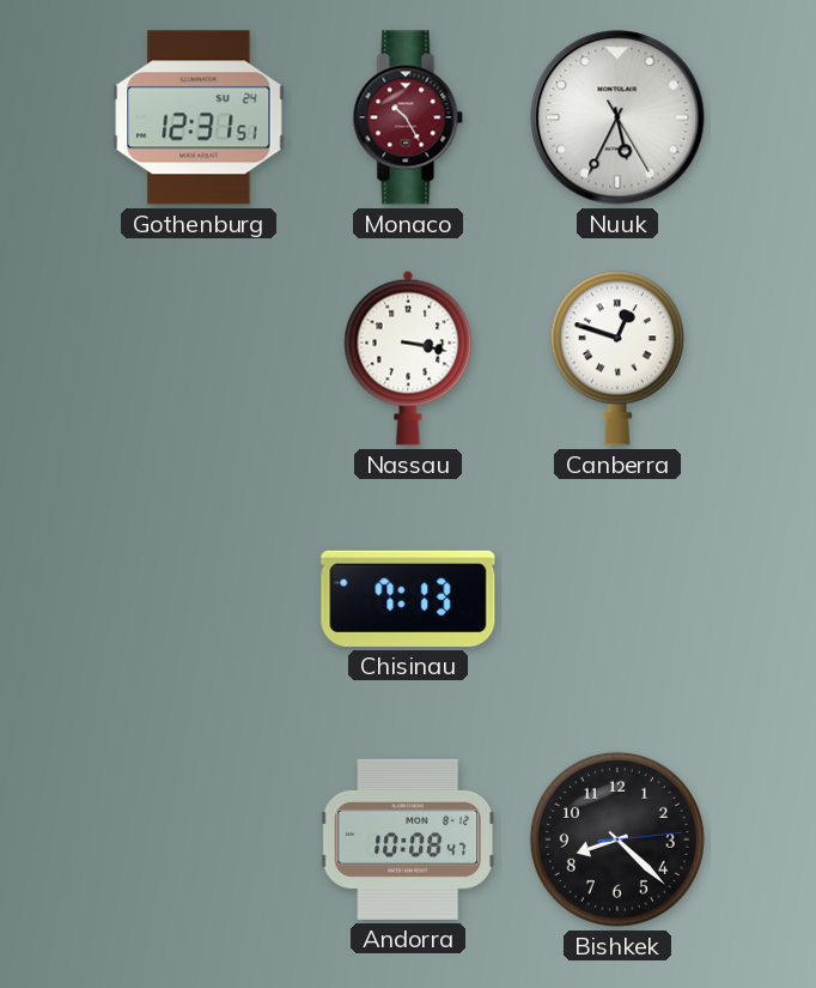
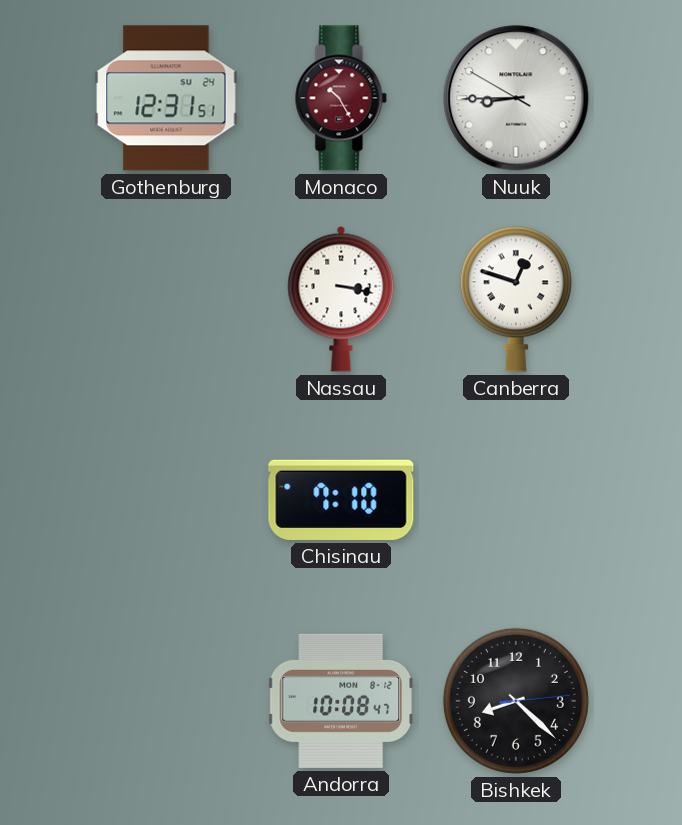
Nuuk: 5:34 -> 8:44
Chisinau: 7:13 -> 7:10
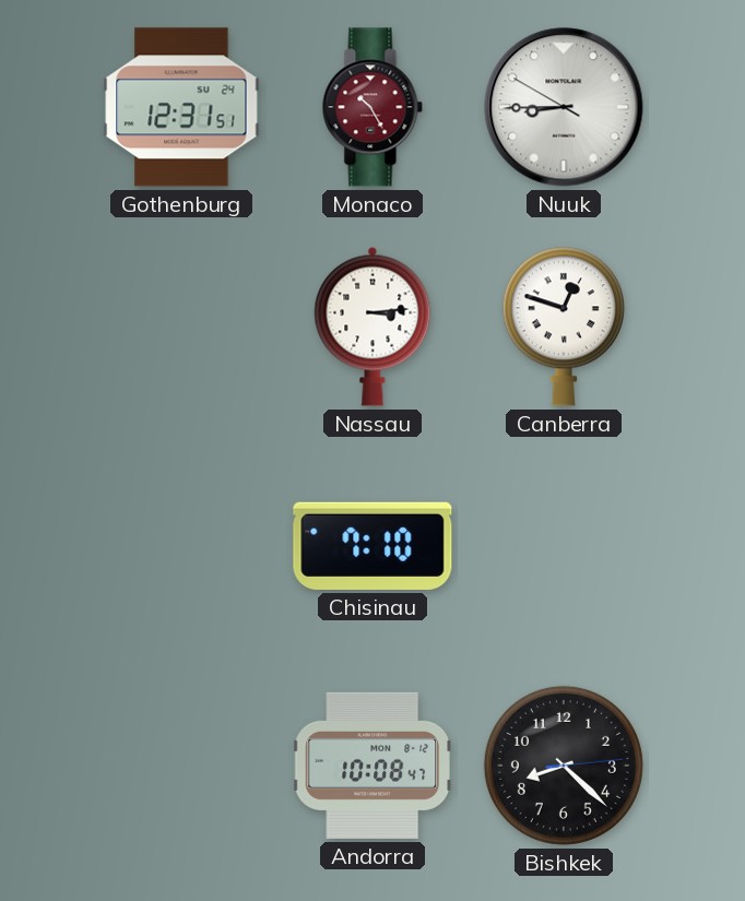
Nassau: 3:17 -> 3:14
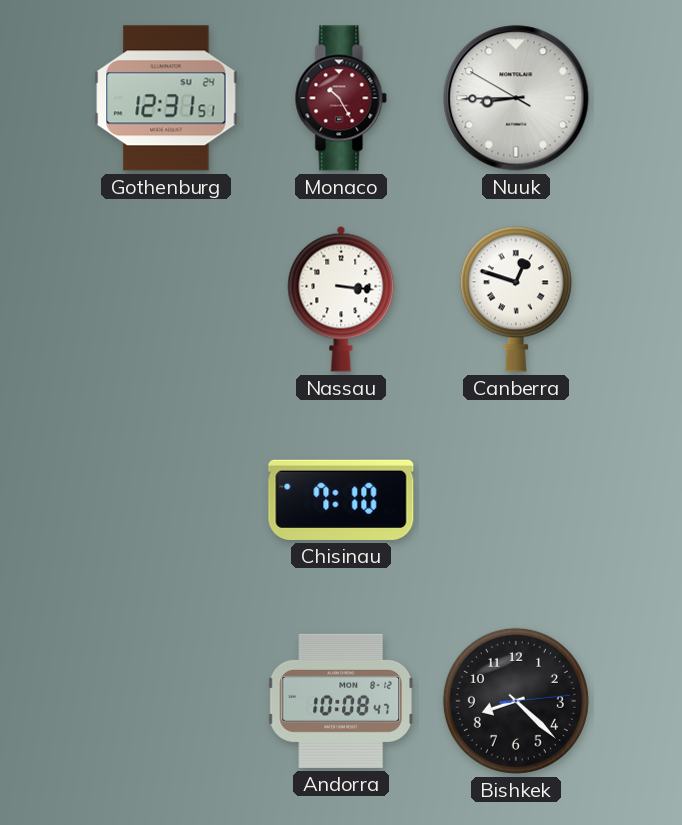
Nassau: 3:14 -> 3:16
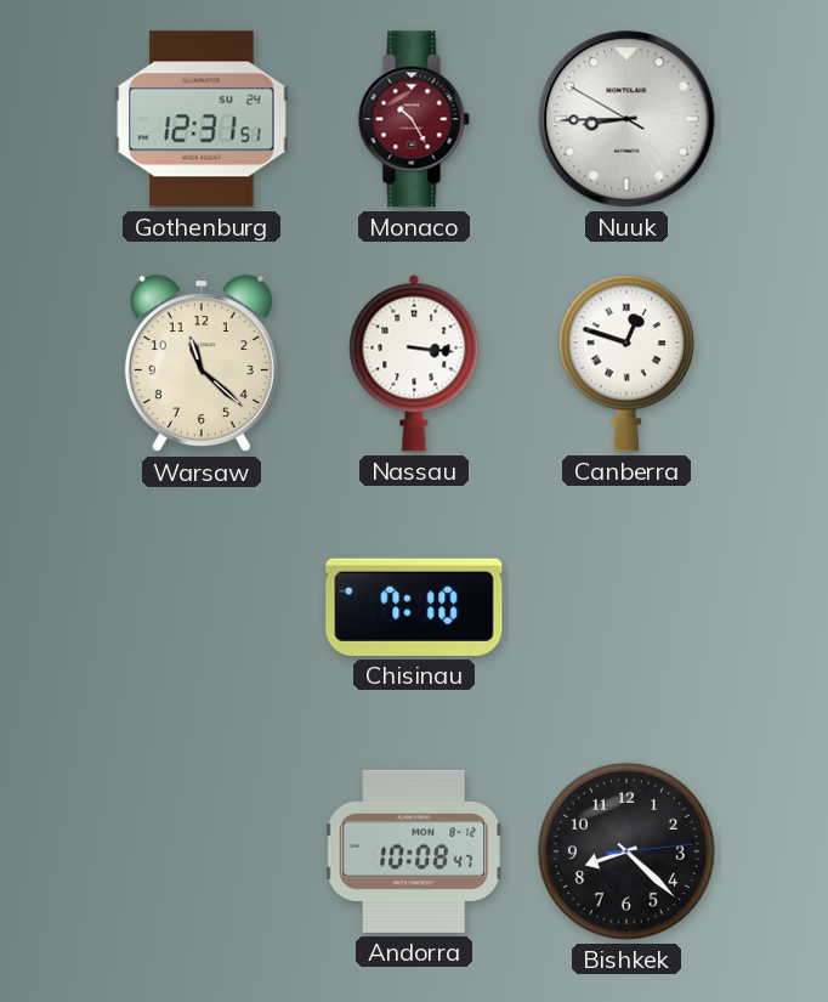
Warsaw: none -> 11:22
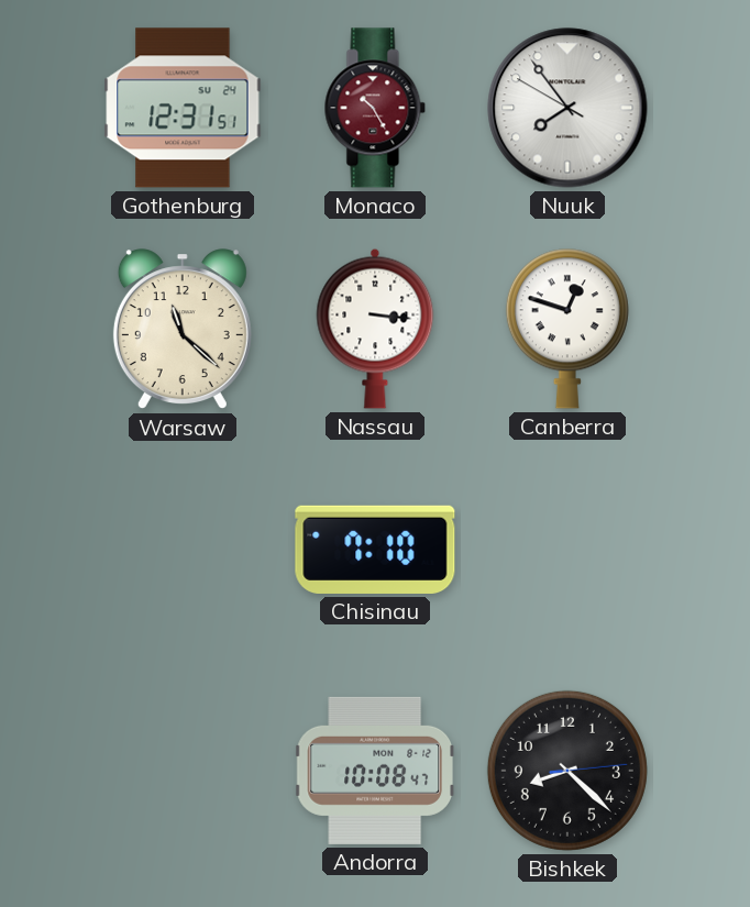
Nuuk: 8:44 -> 7:53
